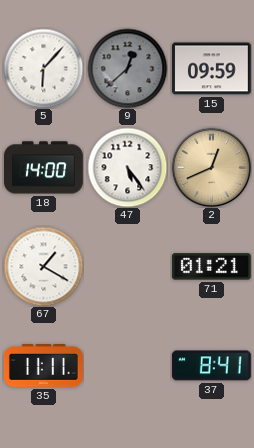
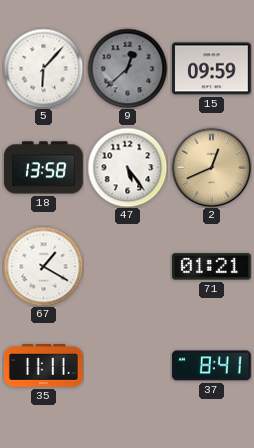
18: 14:00 -> 13:58
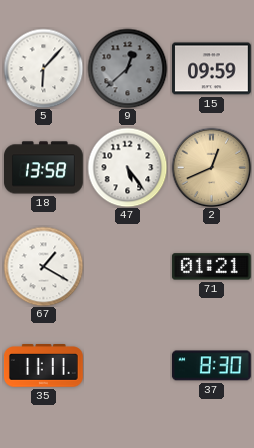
37: 8:41 -> 8:30
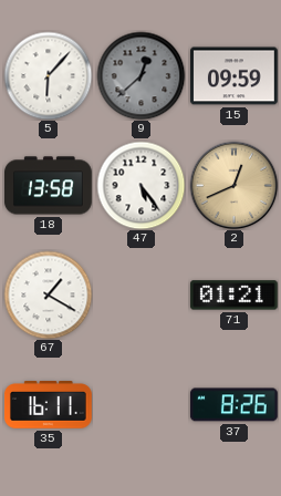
35: 11:11 -> 16:11
37: 8:30 -> 8:26
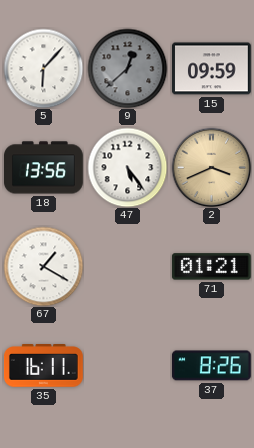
18: 13:58 -> 13:56
2: 12:41 -> 3:41
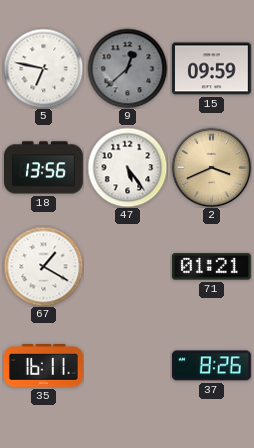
5: 6:07 -> 6:47
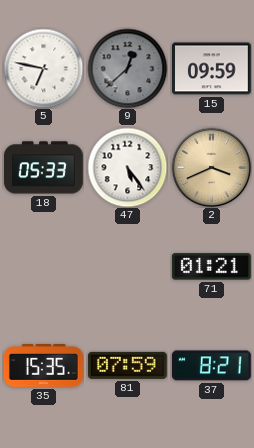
18: 13:56 -> 05:33
67: 1:20 -> none
35: 16:11 -> 15:35
81: none -> 07:59
37: 8:26 -> 8:21
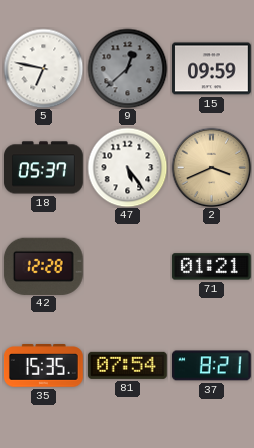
18: 05:33 -> 05:37
42: none -> 12:28
81: 07:59 -> 07:54
